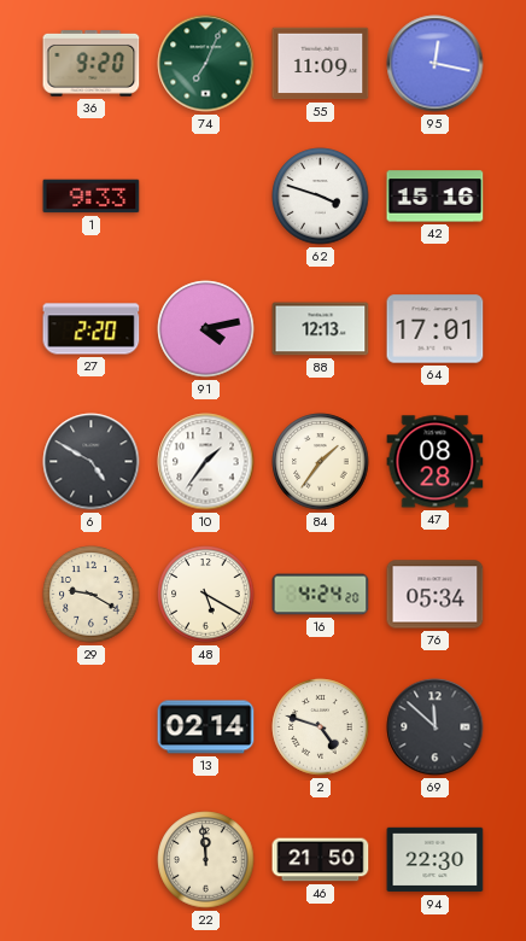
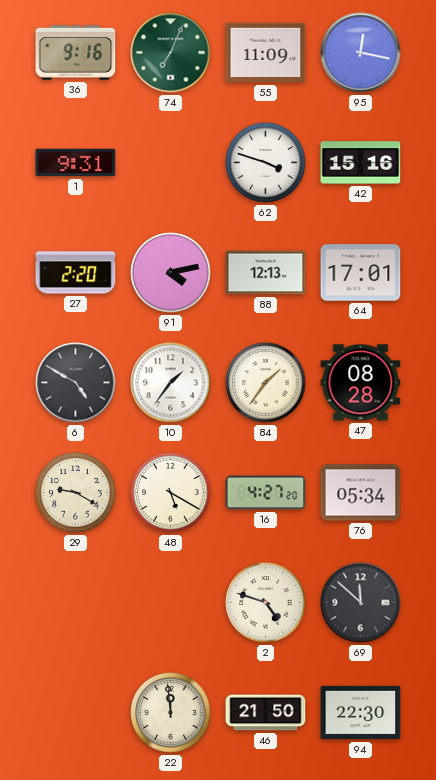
36: 9:20 -> 9:16
1: 9:33 -> 9:31
16: 4:24 -> 4:27
13: 02:14 -> none
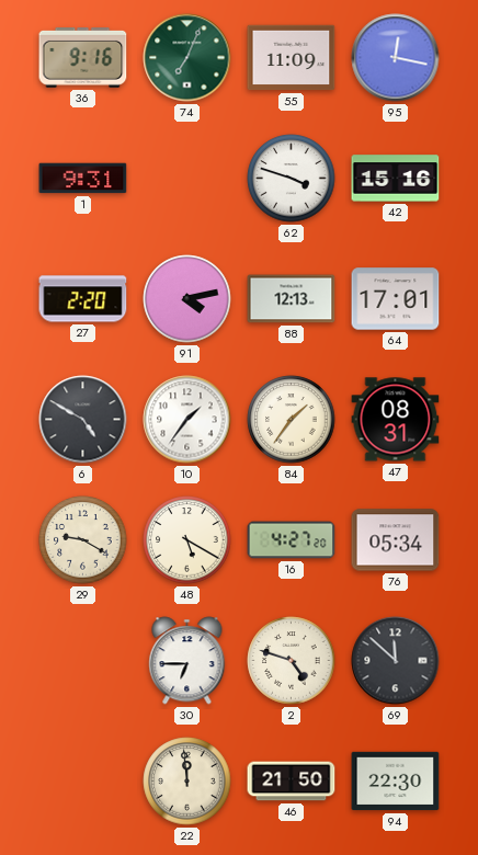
47: 08:28 -> 08:31
30: none -> 6:45
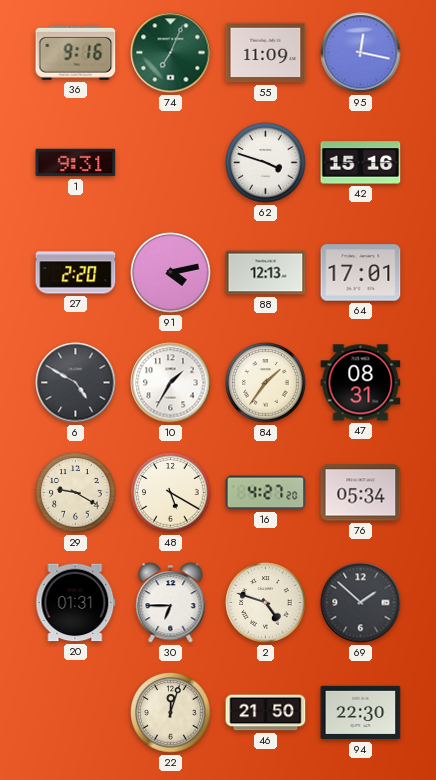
10: 1:36 -> 1:35
20: none -> 01:31
69: 11:52 -> 1:52
22: 11:59 -> 12:03
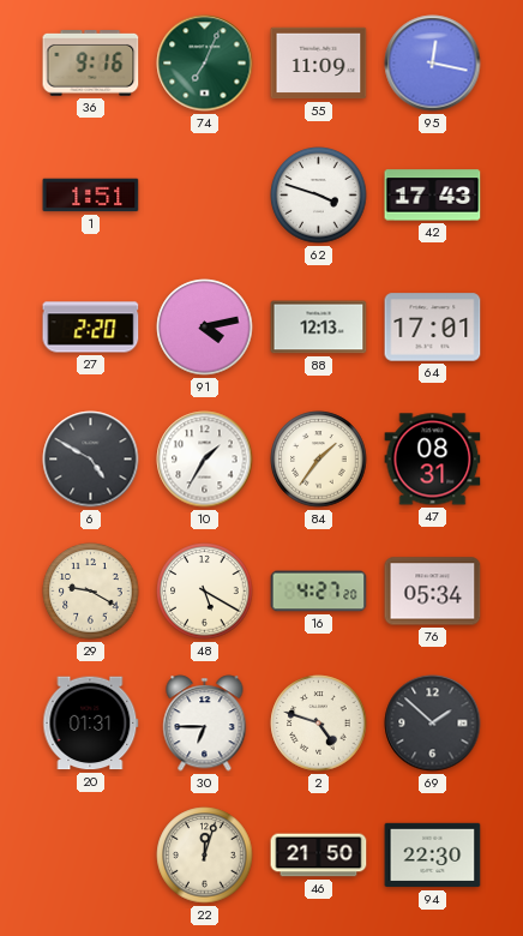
1: 9:31 -> 1:51
42: 15:16 -> 17:43
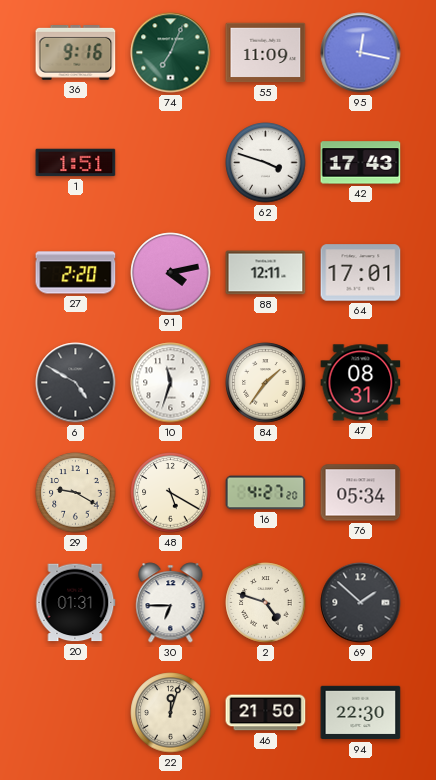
88: 12:13 -> 12:11
10: 1:35 -> 11:33
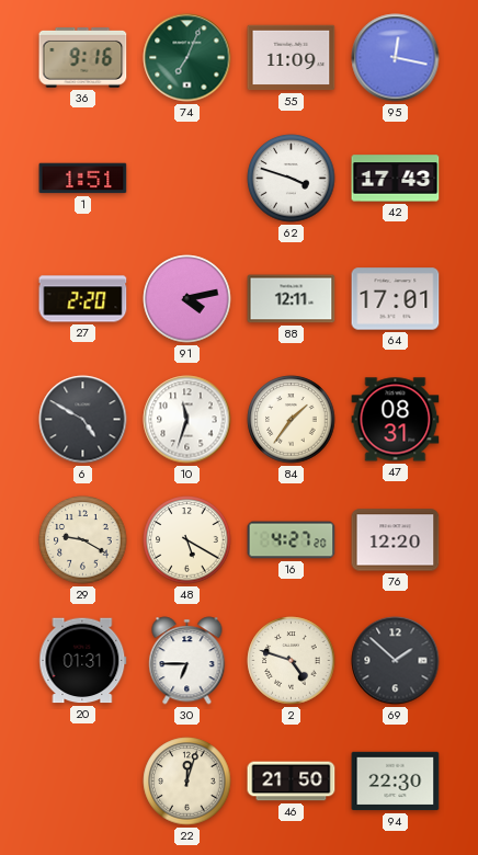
76: 05:34 -> 12:20
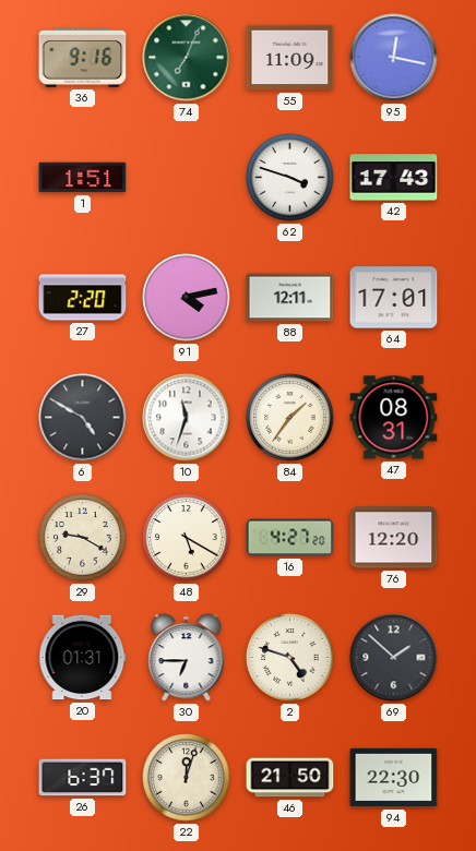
26: none -> 6:37
